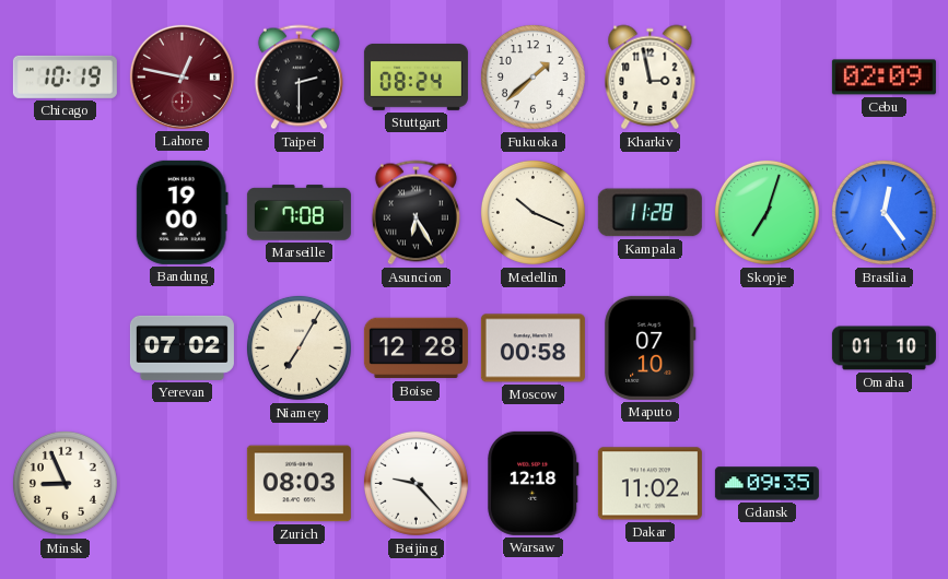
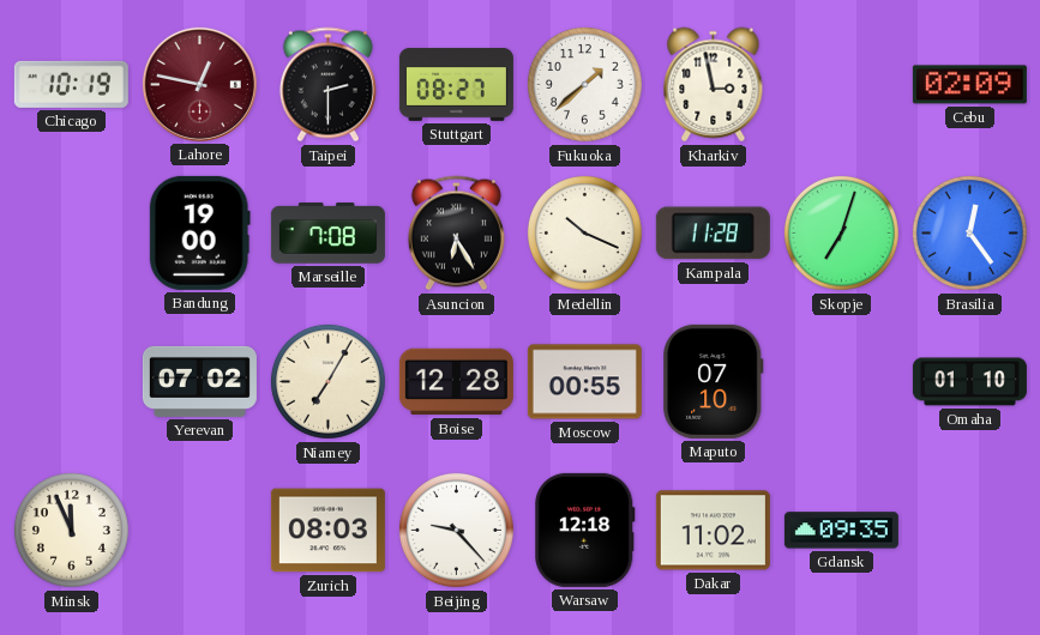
Stuttgart: 08:24 -> 08:27
Moscow: 00:58 -> 00:55
Minsk: 8:56 -> 11:56
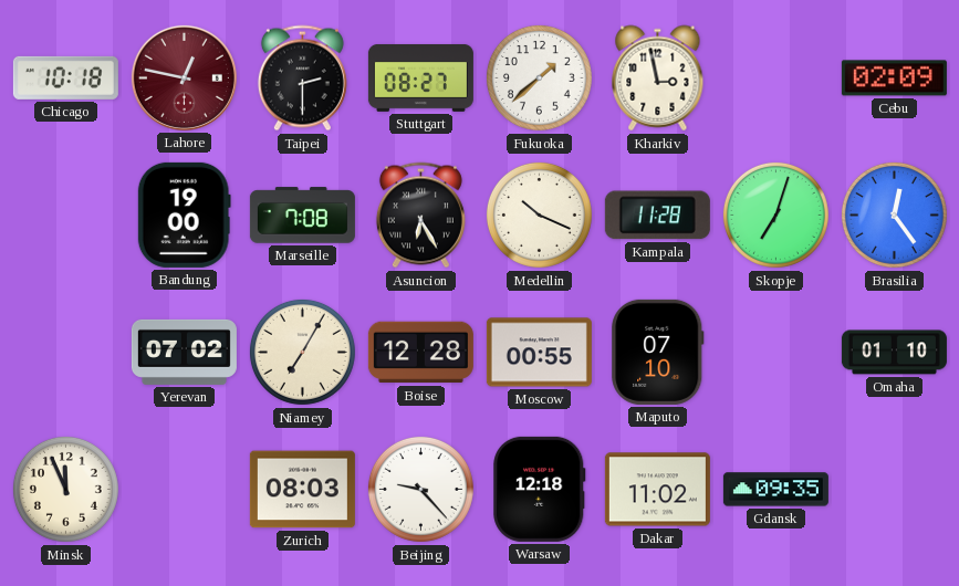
Chicago: 10:19 -> 10:18
